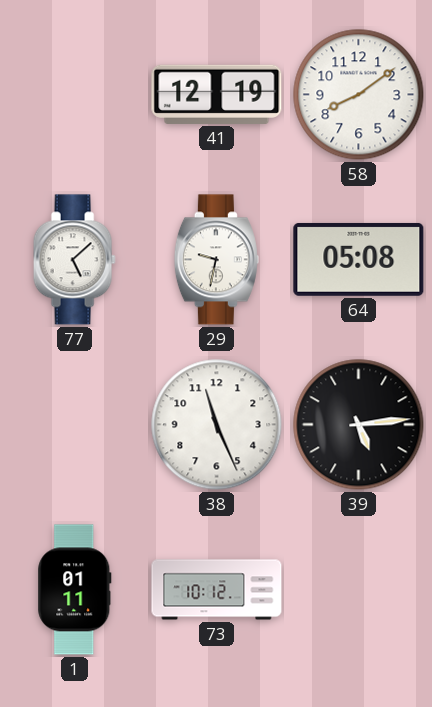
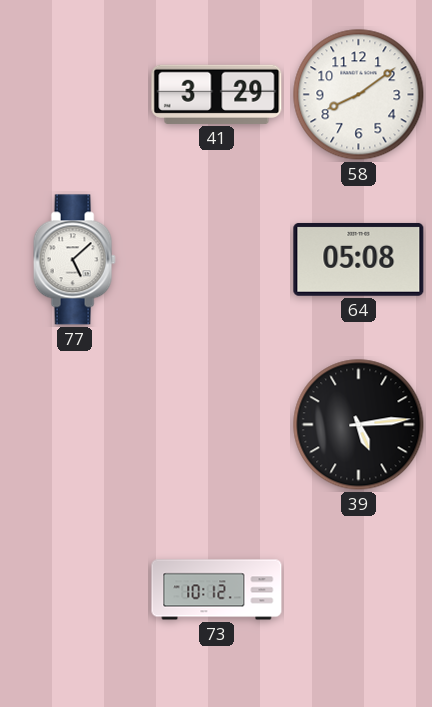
41: 12:19 -> 3:29
29: 9:32 -> none
38: 11:26 -> none
1: 01:11 -> none
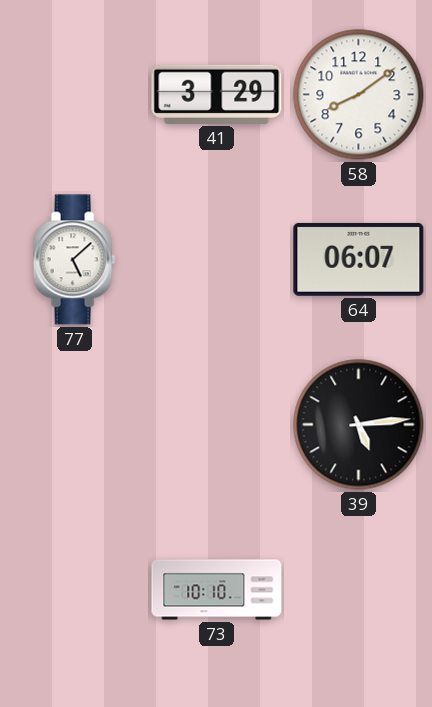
64: 05:08 -> 06:07
73: 10:12 -> 10:10
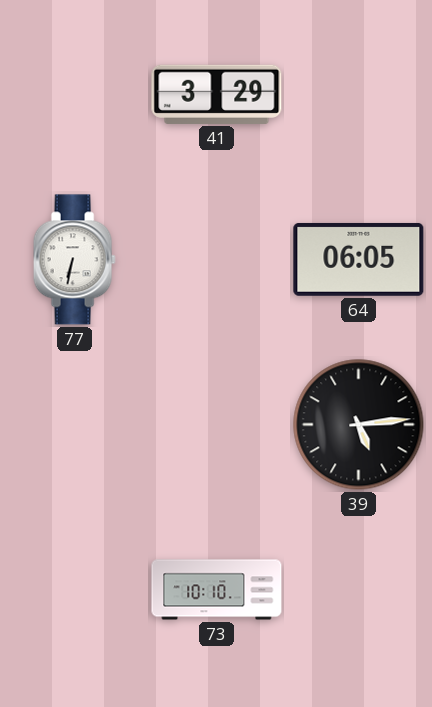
58: 8:09 -> none
77: 5:08 -> 6:32
64: 06:07 -> 06:05
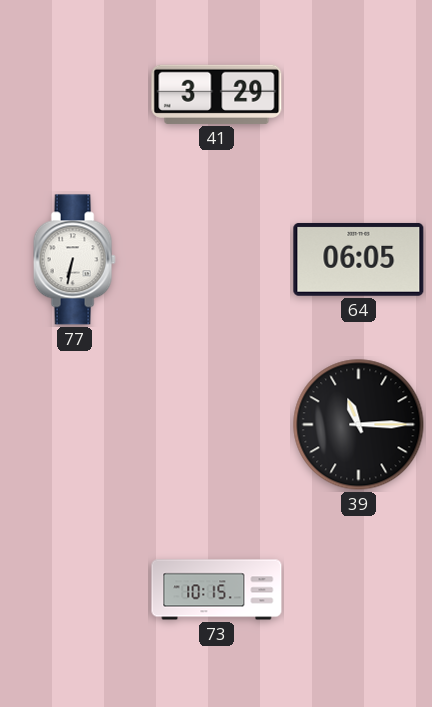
39: 5:14 -> 11:15
73: 10:10 -> 10:15
